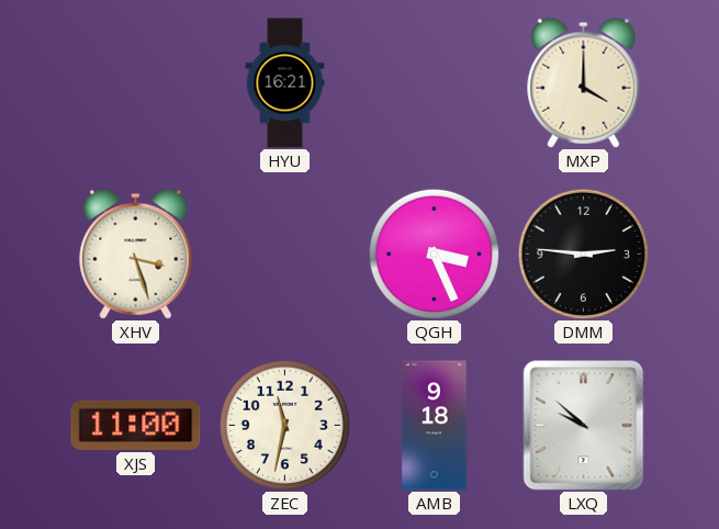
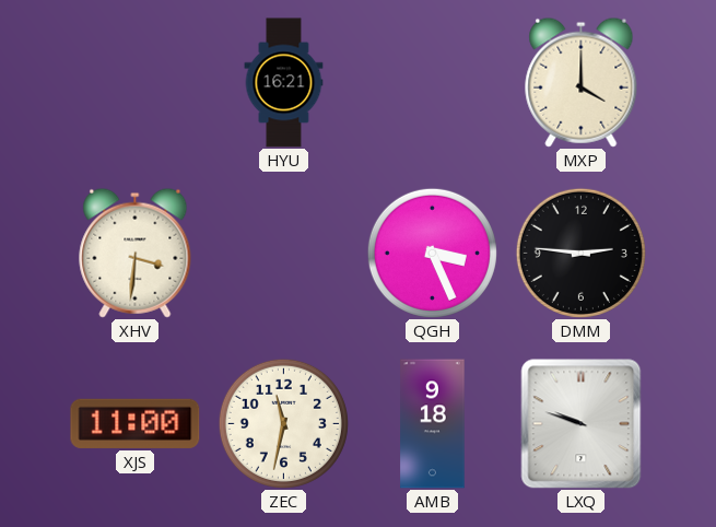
XHV: 3:27 -> 3:31
LXQ: 9:52 -> 9:48
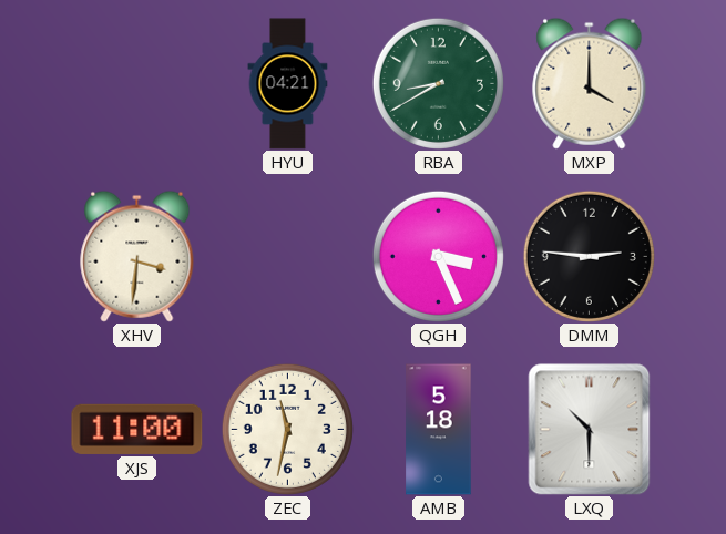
HYU: 16:21 -> 04:21
RBA: none -> 8:40
AMB: 9:18 -> 5:18
LXQ: 9:48 -> 10:30
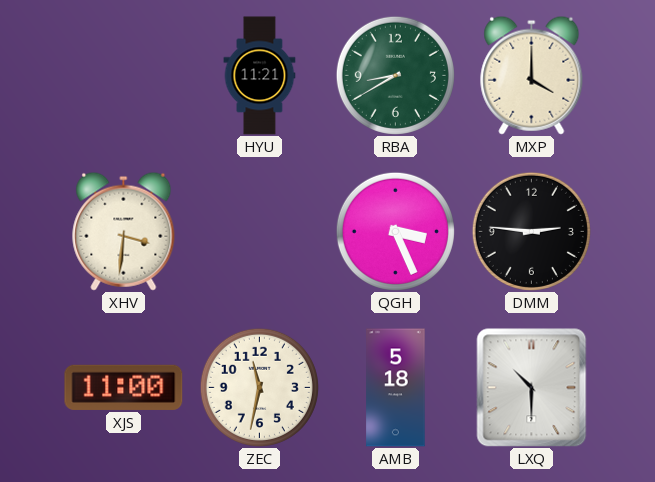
HYU: 04:21 -> 11:21
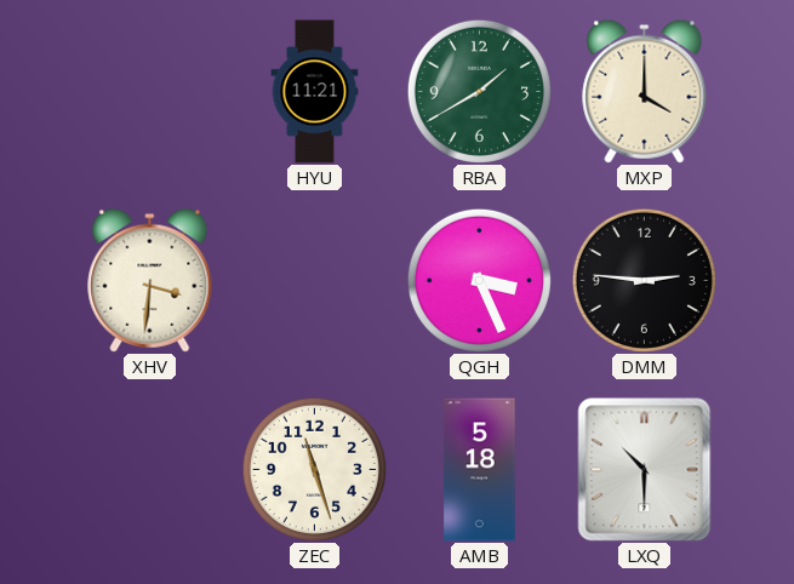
RBA: 8:40 -> 1:40
XJS: 11:00 -> none
ZEC: 11:32 -> 11:27
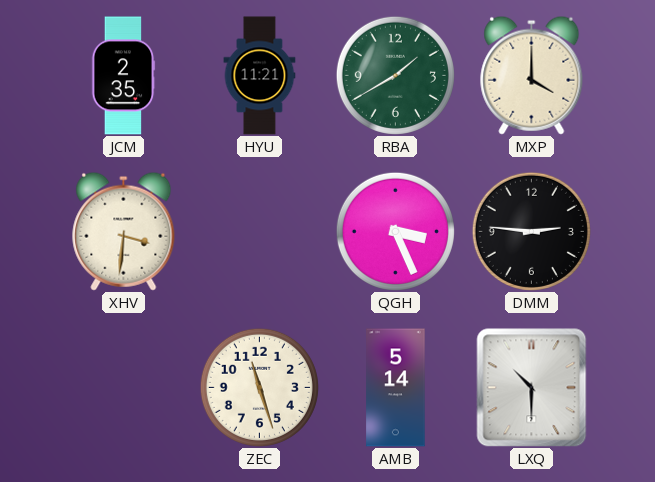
JCM: none -> 2:35
AMB: 5:18 -> 5:14
